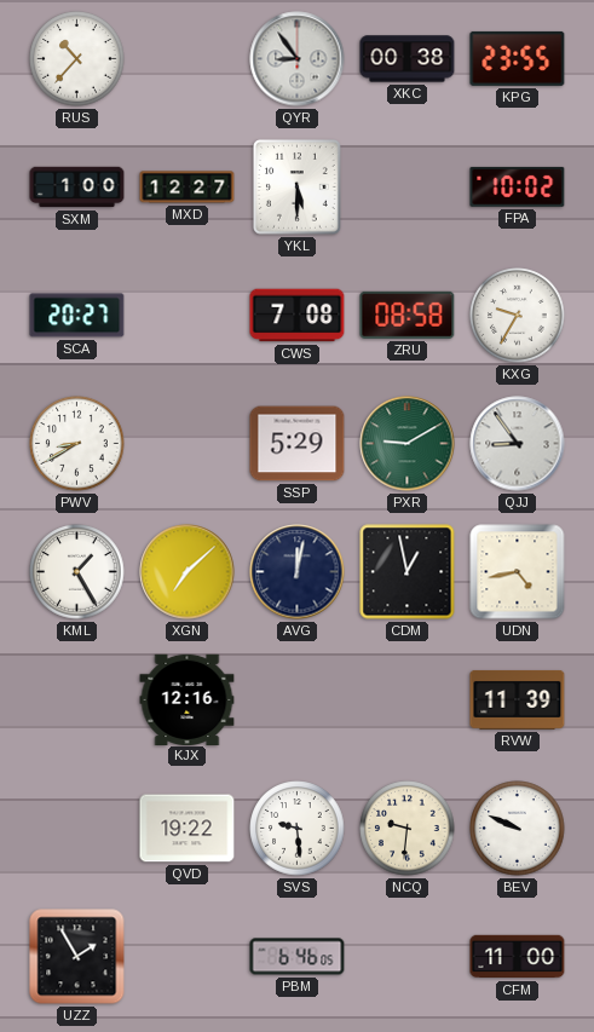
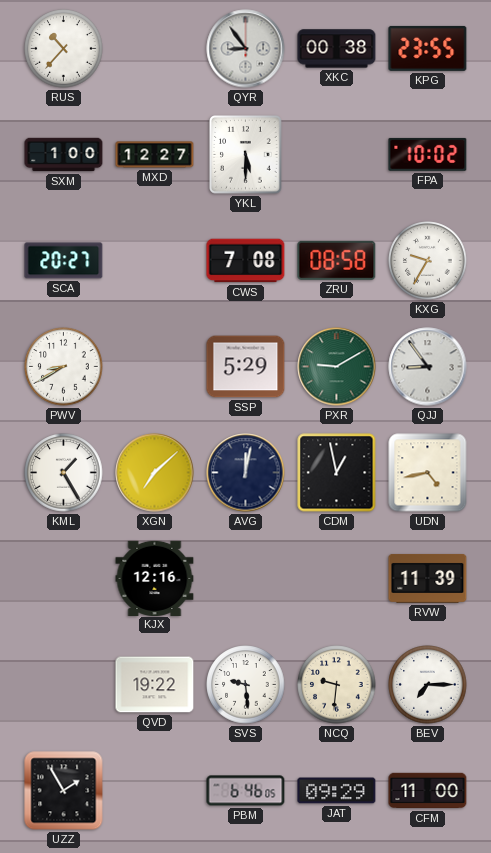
BEV: 9:49 -> 7:15
JAT: none -> 09:29
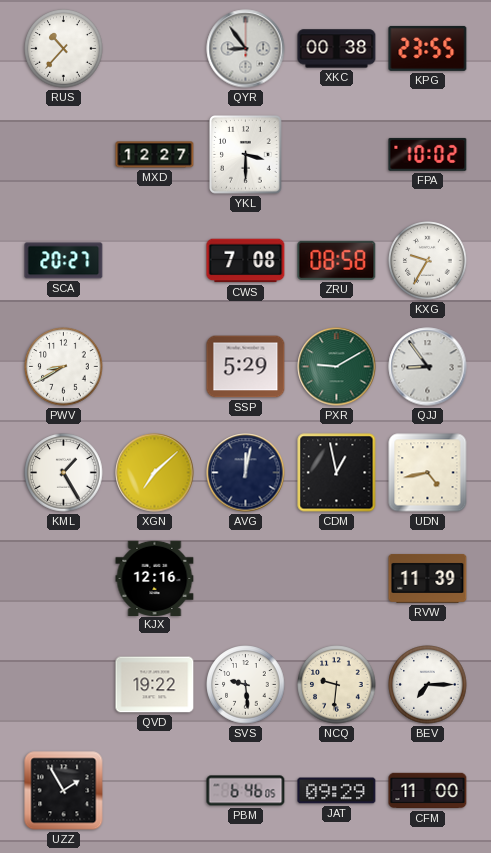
SXM: 1:00 -> none
YKL: 5:30 -> 3:30
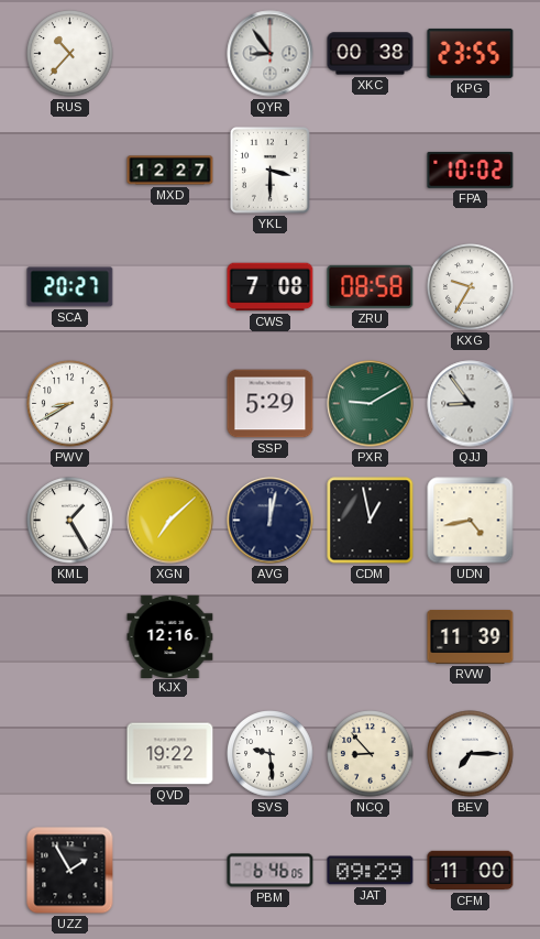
NCQ: 9:31 -> 8:53
